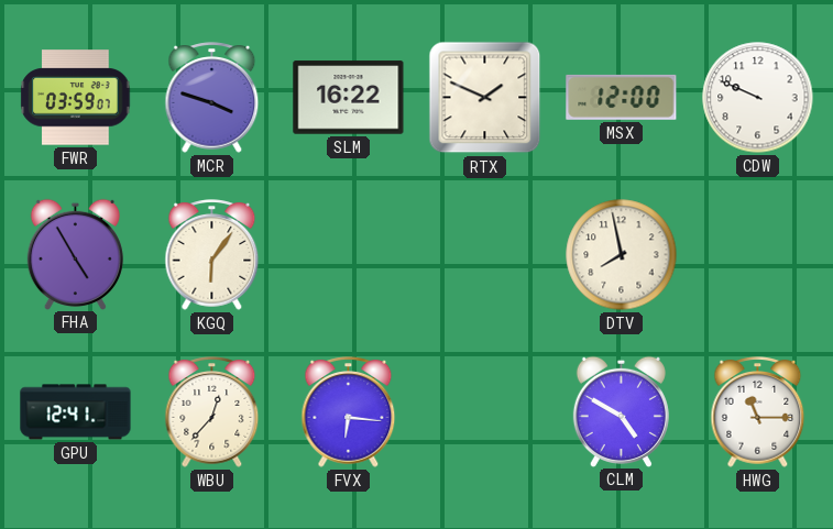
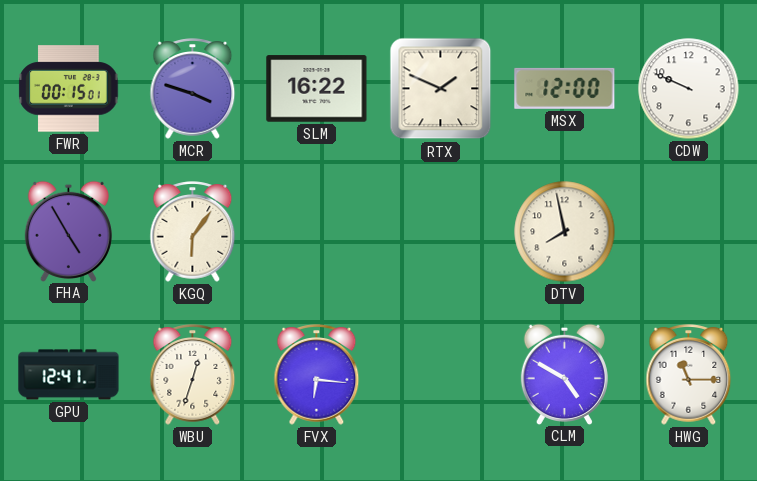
FWR: 03:59 -> 00:15
WBU: 12:37 -> 12:33
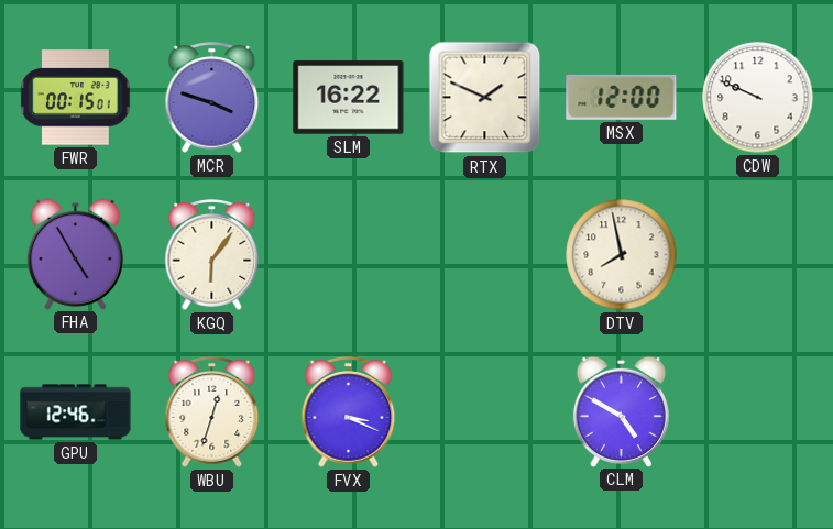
GPU: 12:41 -> 12:46
FVX: 6:16 -> 3:19
HWG: 11:15 -> none
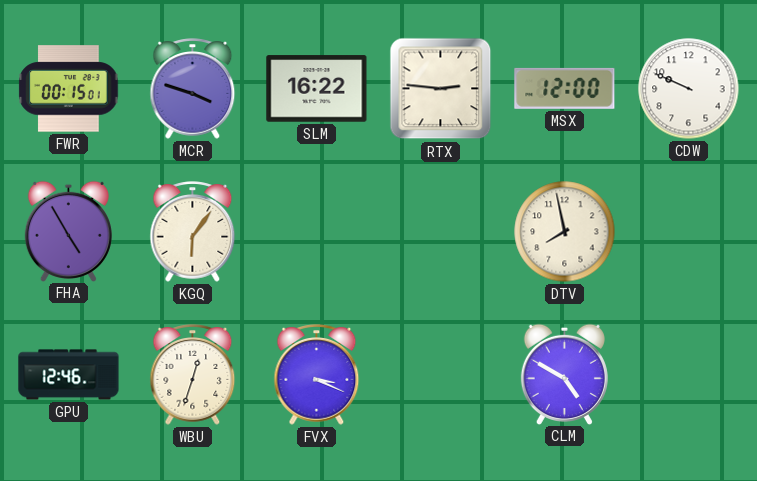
RTX: 1:49 -> 2:46
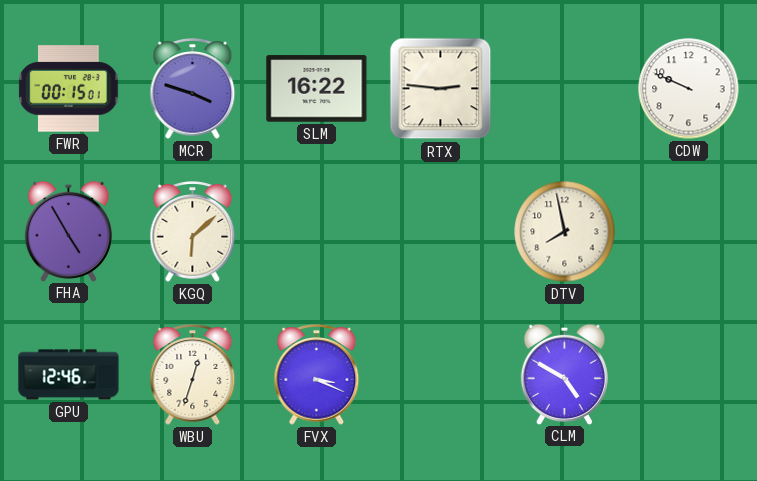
MSX: 12:00 -> none
KGQ: 6:06 -> 6:08
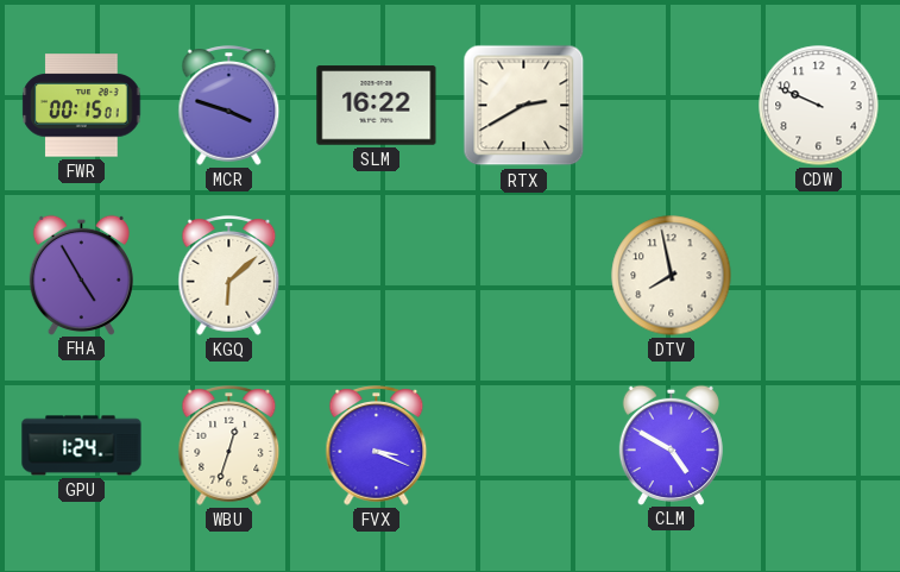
RTX: 2:46 -> 2:40
GPU: 12:46 -> 1:24
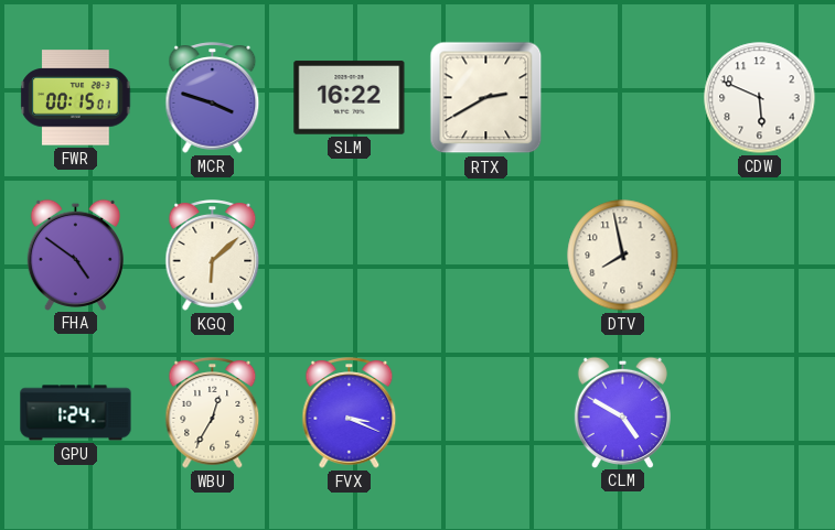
CDW: 9:49 -> 5:49
FHA: 4:55 -> 4:51
WBU: 12:33 -> 12:35
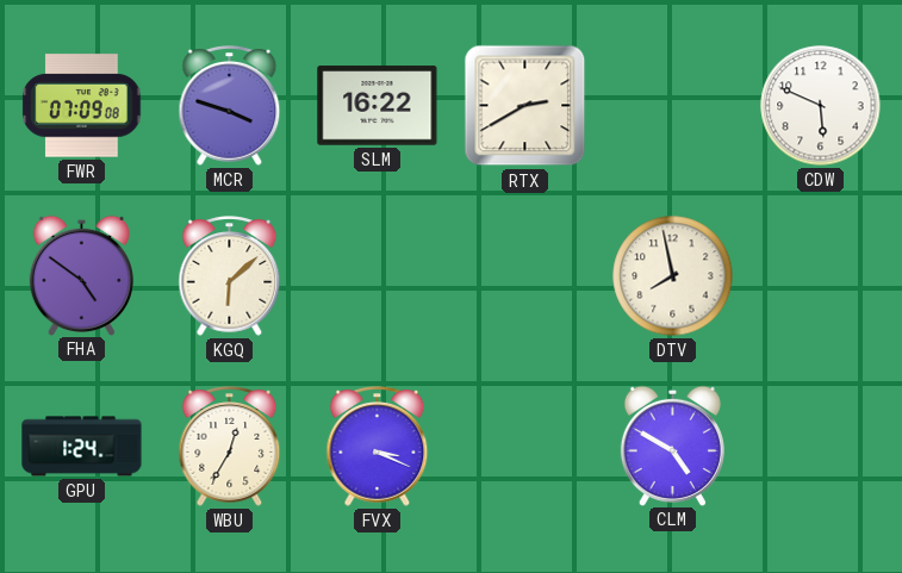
FWR: 00:15 -> 07:09
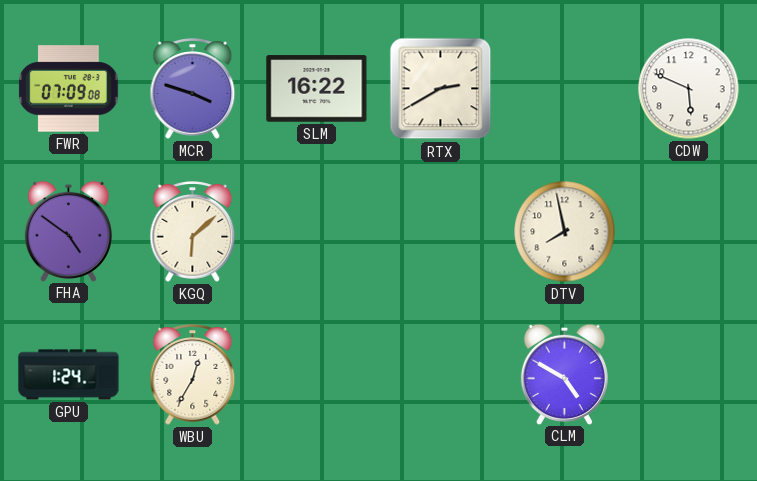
FVX: 3:19 -> none
